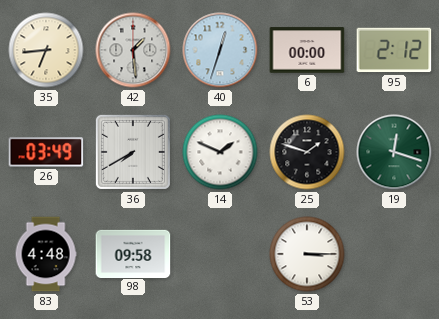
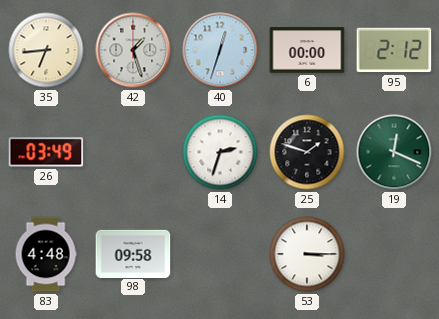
42: 1:29 -> 1:27
36: 7:40 -> none
14: 1:49 -> 2:33
19: 12:18 -> 12:19
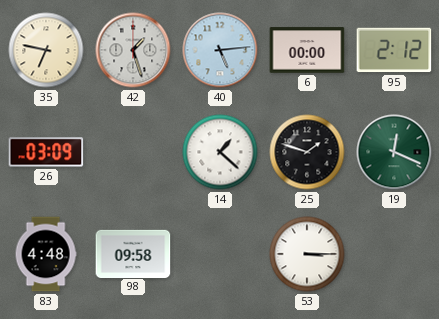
35: 6:44 -> 6:47
40: 12:33 -> 5:14
26: 03:49 -> 03:09
14: 2:33 -> 1:22
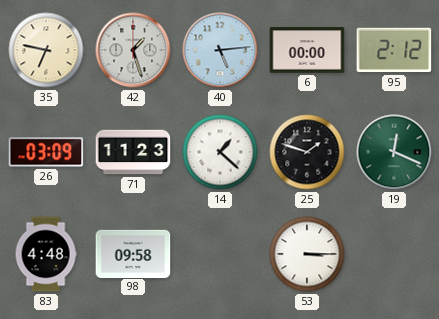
71: none -> 11:23
